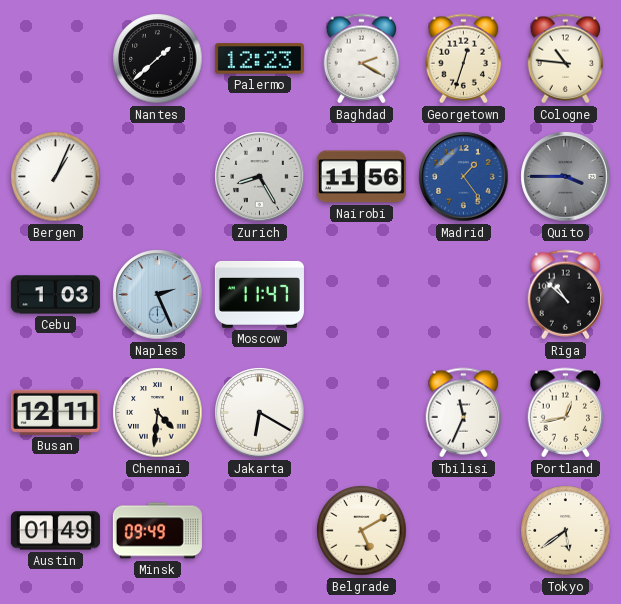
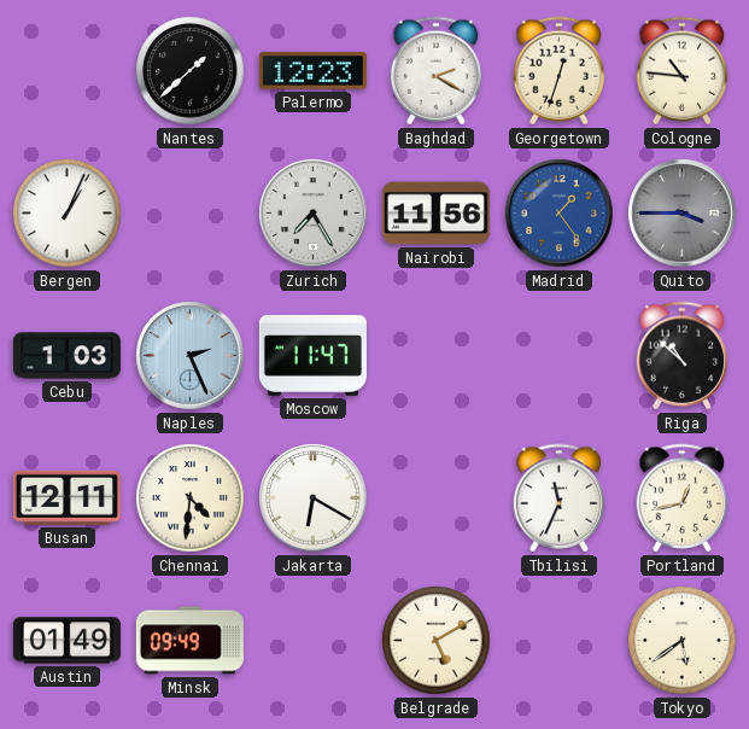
Zurich: 8:25 -> 7:25
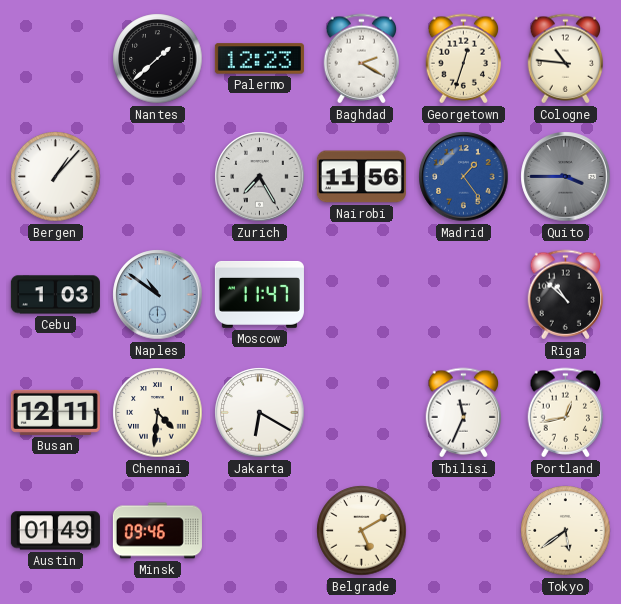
Bergen: 1:04 -> 1:07
Naples: 2:26 -> 10:51
Minsk: 09:49 -> 09:46
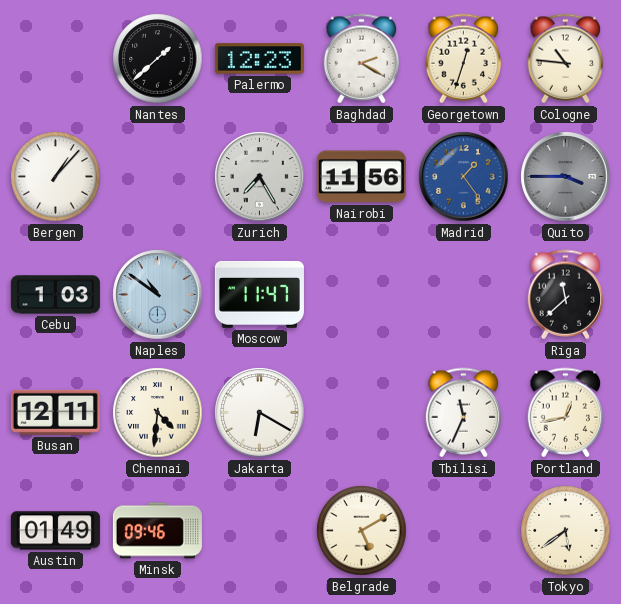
Riga: 10:52 -> 11:38
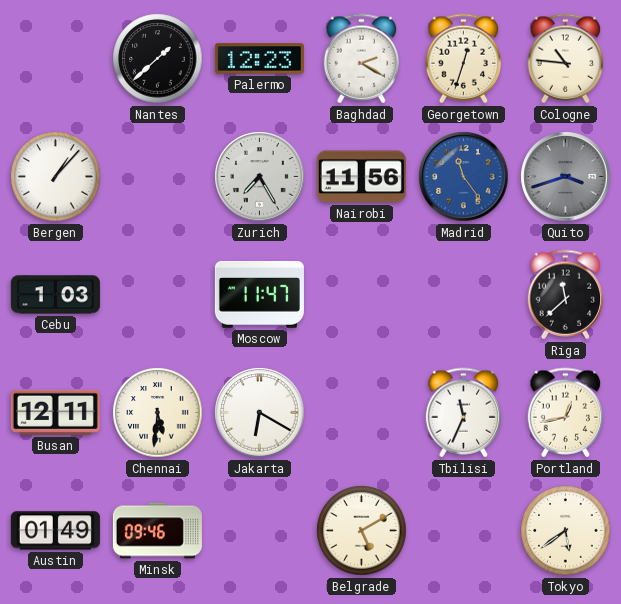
Madrid: 1:24 -> 11:24
Quito: 3:45 -> 3:42
Naples: 10:51 -> none
Chennai: 4:31 -> 5:31
